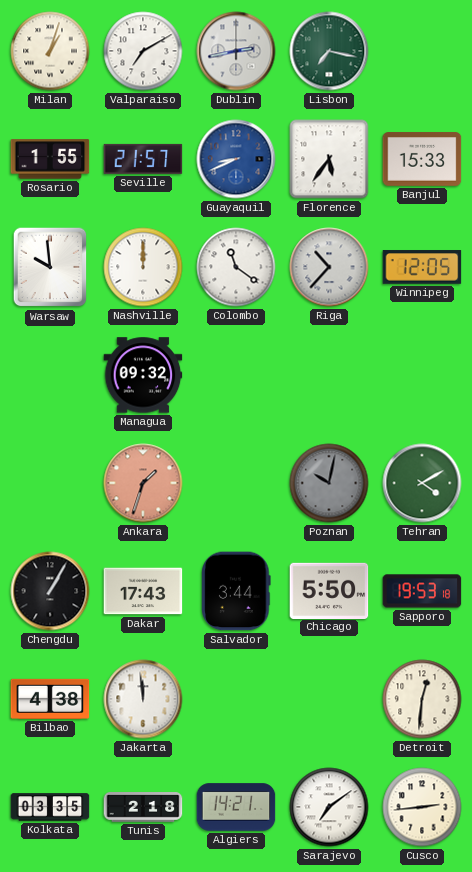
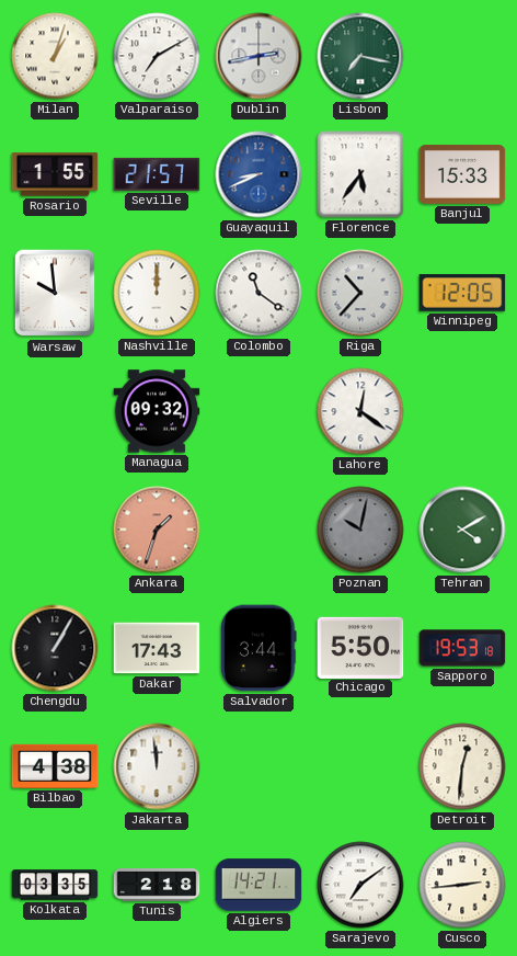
Lahore: none -> 12:21
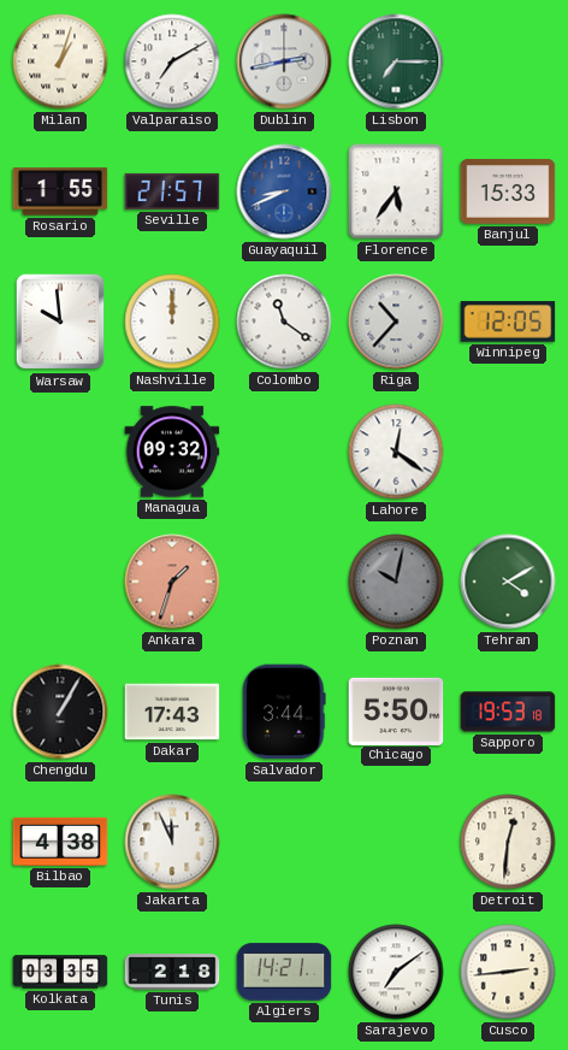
Lisbon: 7:17 -> 7:15
Jakarta: 11:59 -> 11:56
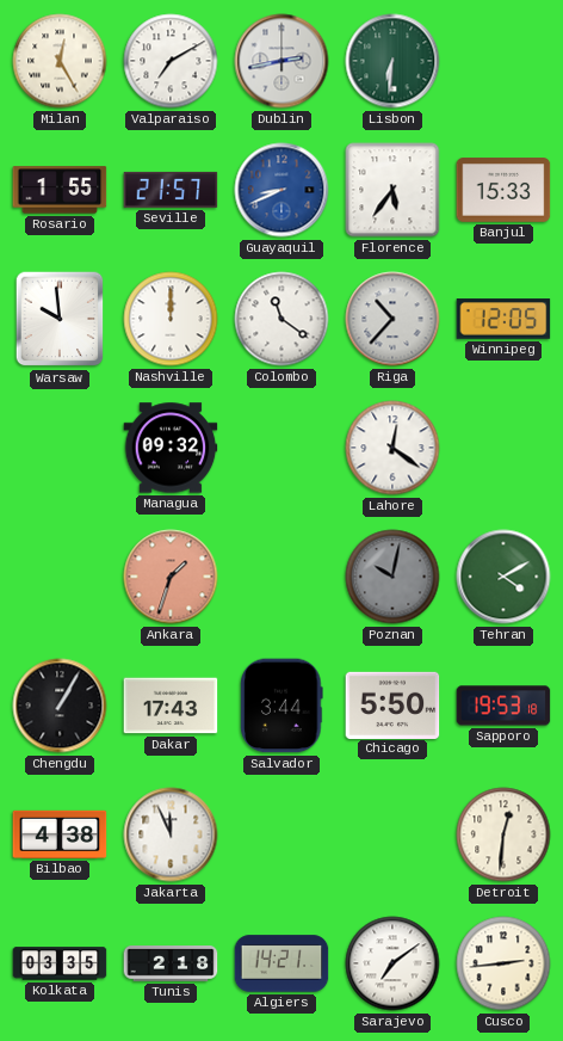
Milan: 1:03 -> 12:25
Lisbon: 7:15 -> 6:31
